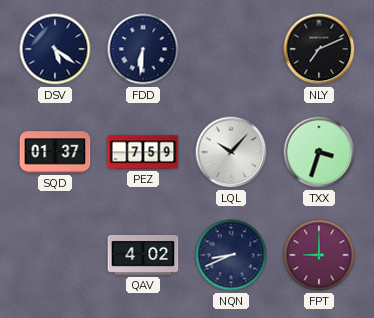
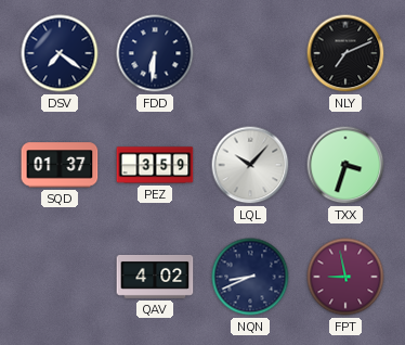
DSV: 5:21 -> 7:21
PEZ: 7:59 -> 3:59
FPT: 9:00 -> 8:58
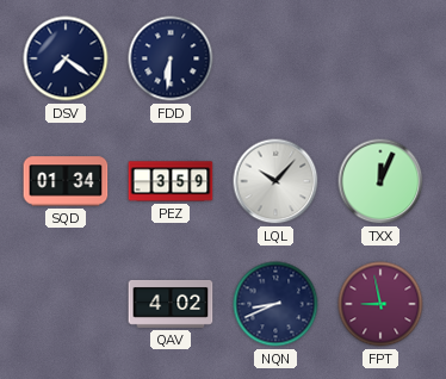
NLY: 7:11 -> none
SQD: 01:37 -> 01:34
TXX: 3:33 -> 12:04
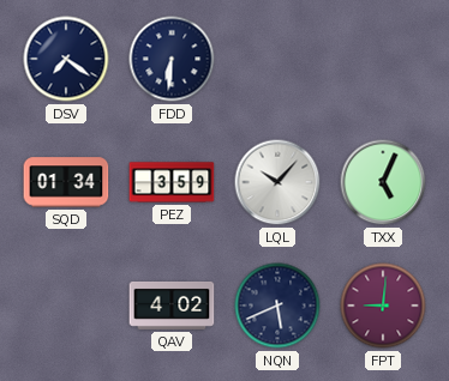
TXX: 12:04 -> 5:04
NQN: 8:41 -> 5:41
FPT: 8:58 -> 9:01
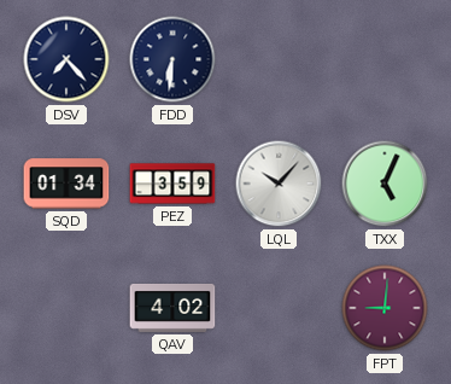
DSV: 7:21 -> 7:23
NQN: 5:41 -> none
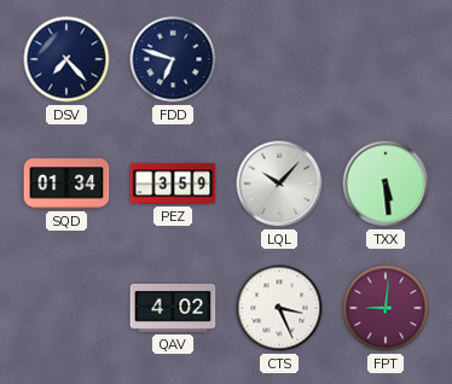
FDD: 6:31 -> 6:48
TXX: 5:04 -> 5:29
CTS: none -> 3:26
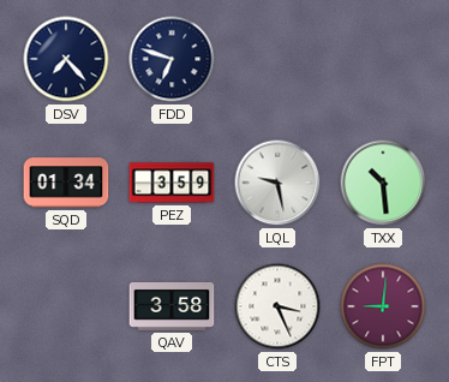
LQL: 10:07 -> 9:28
TXX: 5:29 -> 10:29
QAV: 4:02 -> 3:58
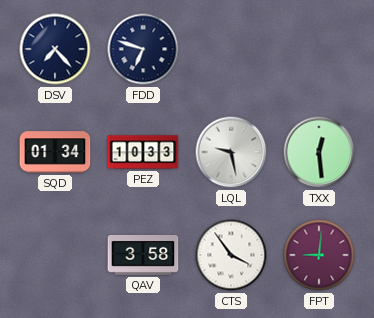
PEZ: 3:59 -> 10:33
TXX: 10:29 -> 12:29
CTS: 3:26 -> 3:54
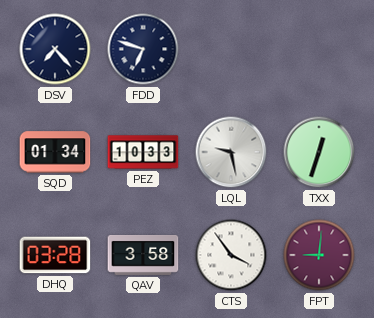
TXX: 12:29 -> 12:33
DHQ: none -> 03:28
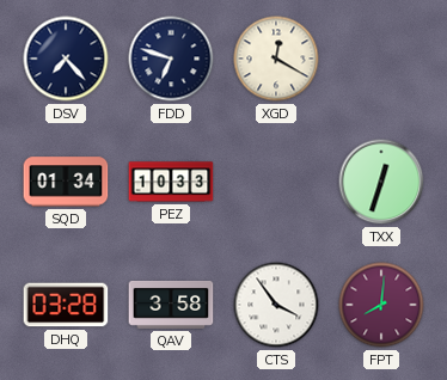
XGD: none -> 12:20
LQL: 9:28 -> none
FPT: 9:01 -> 8:01
